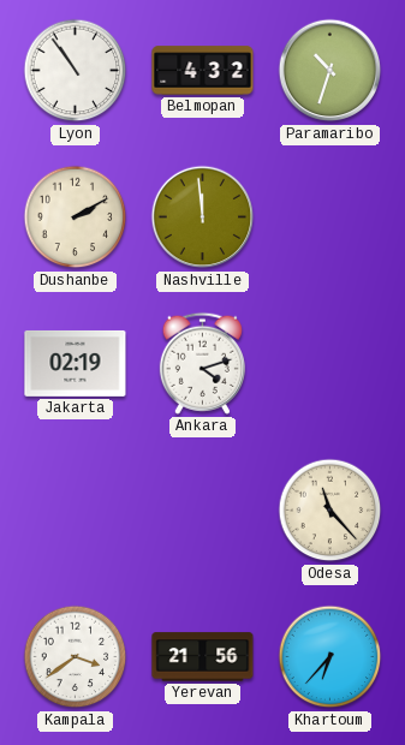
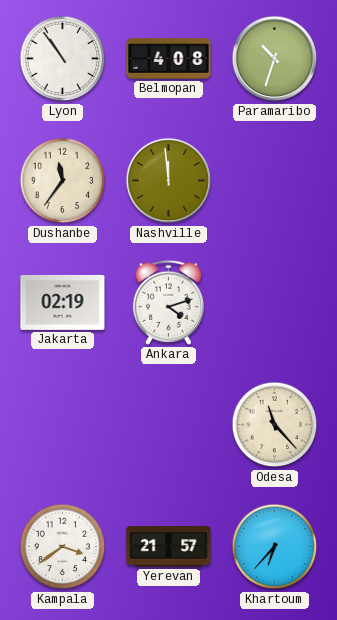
Belmopan: 4:32 -> 4:08
Dushanbe: 2:10 -> 11:36
Yerevan: 21:56 -> 21:57
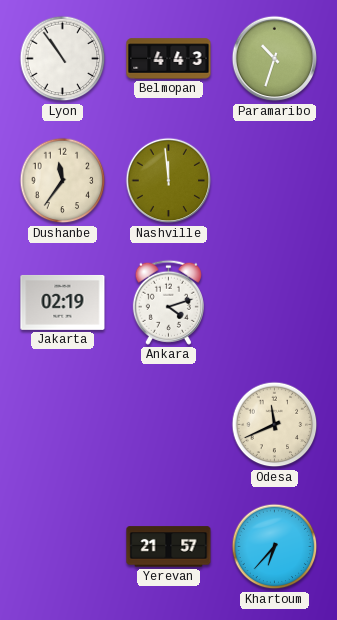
Belmopan: 4:08 -> 4:43
Odesa: 11:23 -> 11:41
Kampala: 3:39 -> none
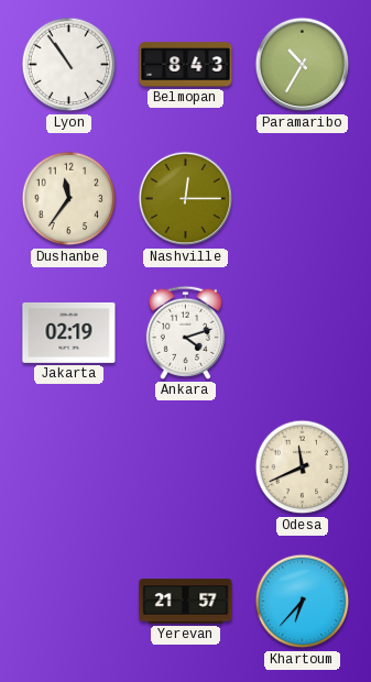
Belmopan: 4:43 -> 8:43
Paramaribo: 10:33 -> 10:35
Nashville: 11:59 -> 12:15
